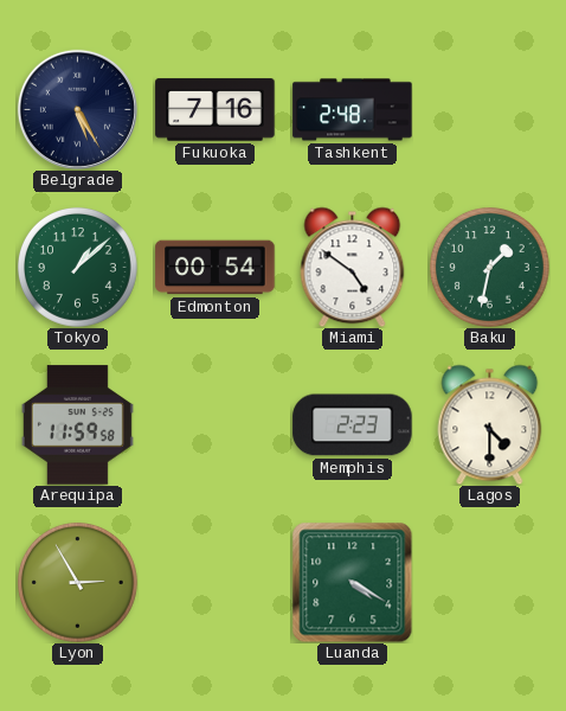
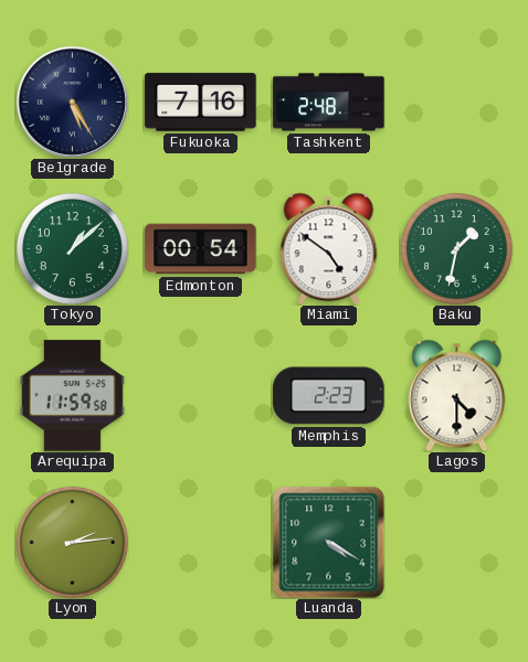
Lyon: 2:55 -> 2:14
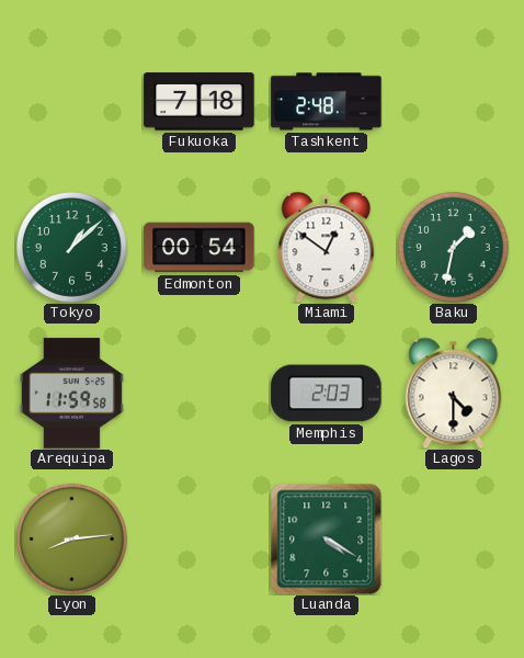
Belgrade: 5:25 -> none
Fukuoka: 7:16 -> 7:18
Miami: 4:51 -> 12:51
Memphis: 2:23 -> 2:03
Lyon: 2:14 -> 8:14
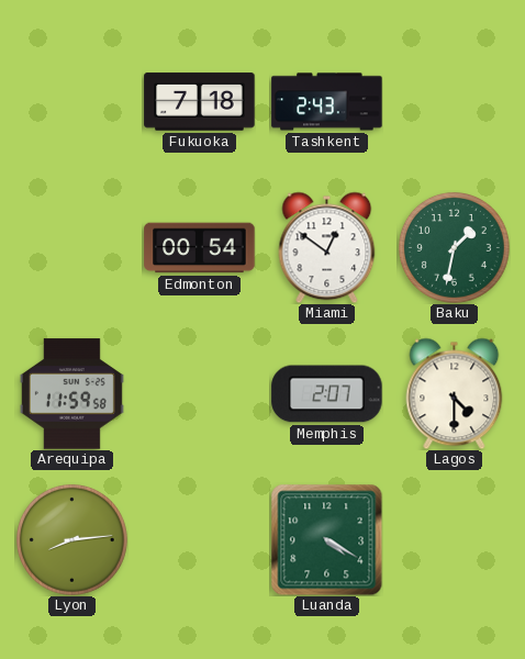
Tashkent: 2:48 -> 2:43
Tokyo: 1:08 -> none
Memphis: 2:03 -> 2:07
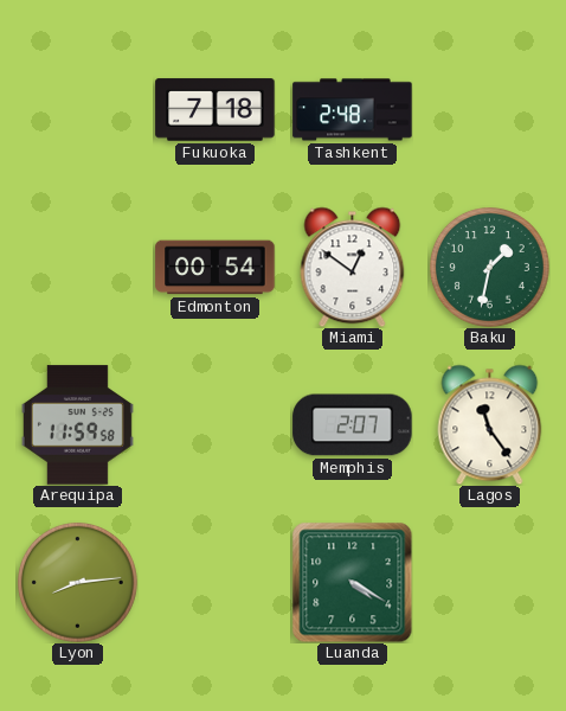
Tashkent: 2:43 -> 2:48
Lagos: 4:30 -> 11:24
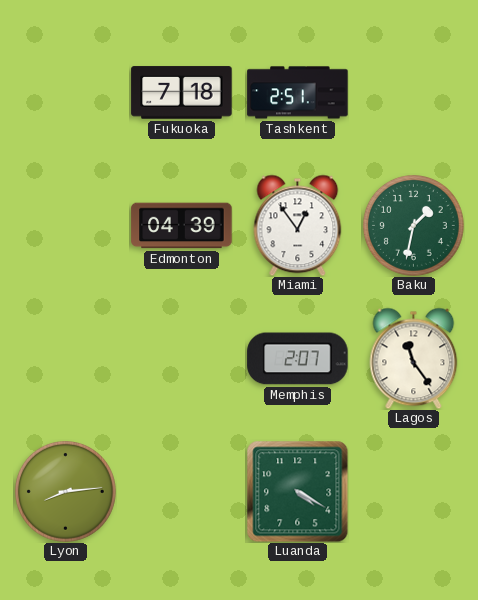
Tashkent: 2:48 -> 2:51
Edmonton: 00:54 -> 04:39
Miami: 12:51 -> 12:54
Arequipa: 11:59 -> none
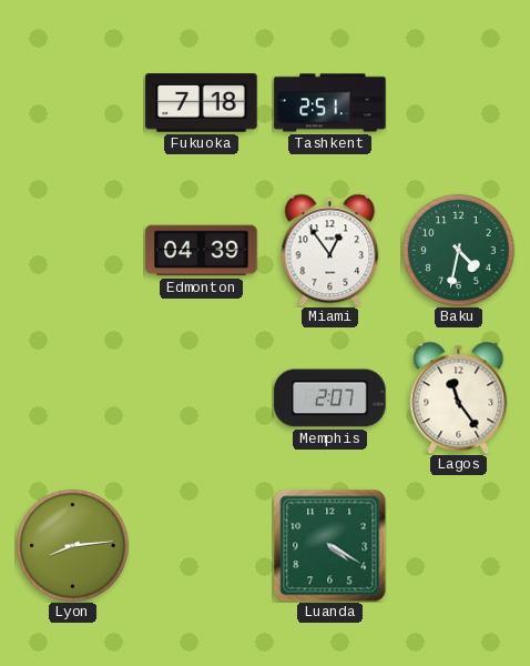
Baku: 1:32 -> 4:32
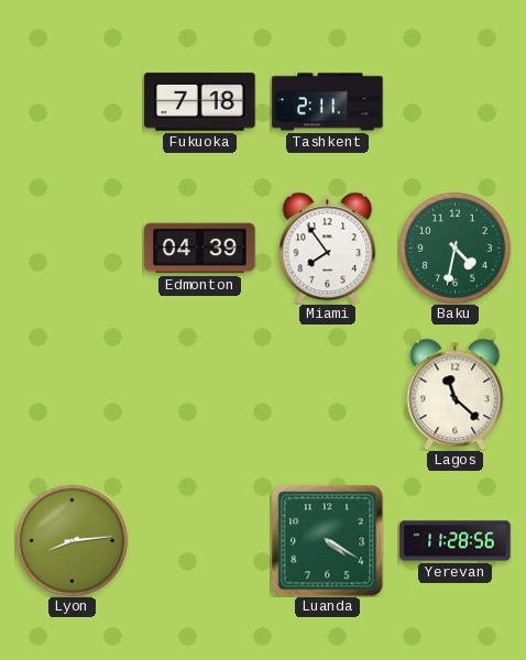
Tashkent: 2:51 -> 2:11
Miami: 12:54 -> 7:54
Memphis: 2:07 -> none
Lagos: 11:24 -> 11:22
Yerevan: none -> 11:28
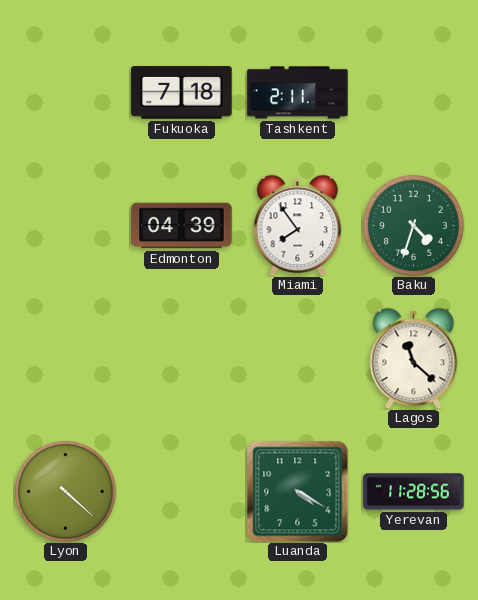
Baku: 4:32 -> 4:33
Lyon: 8:14 -> 4:22
